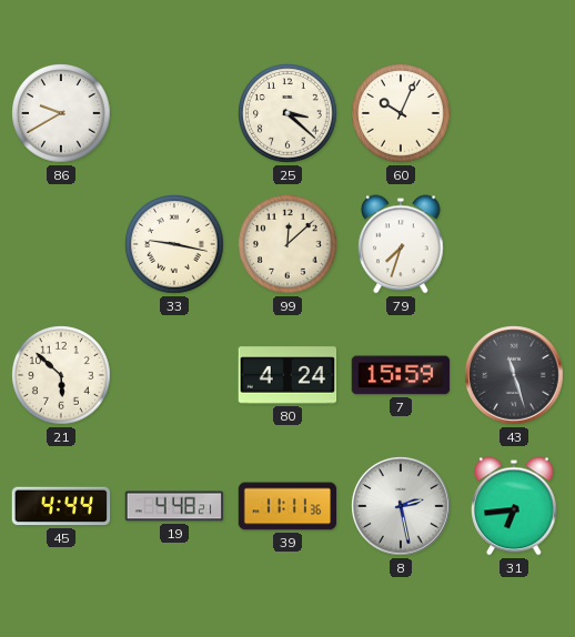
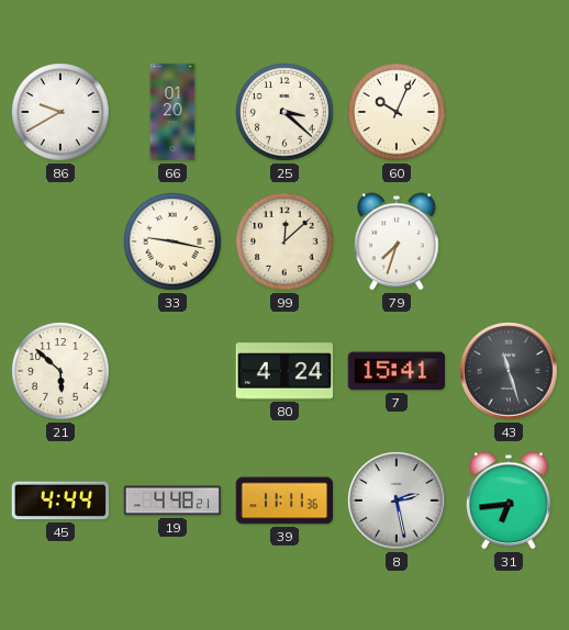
66: none -> 01:20
7: 15:59 -> 15:41
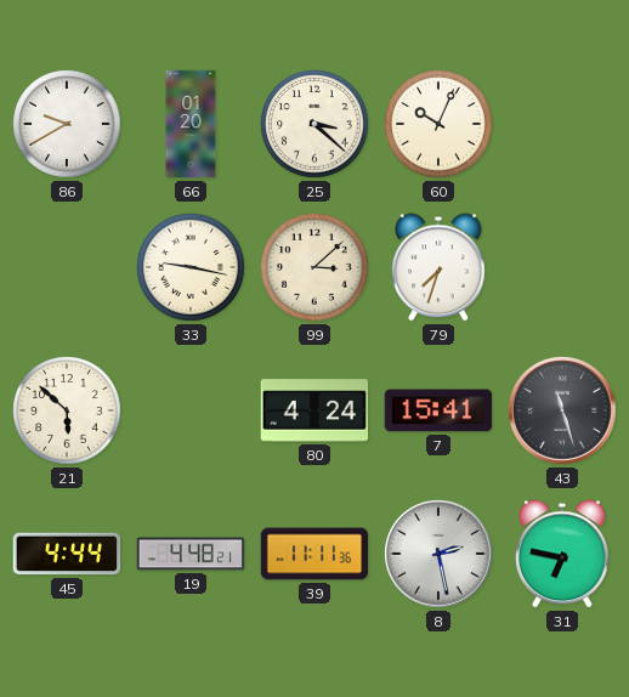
99: 12:08 -> 3:08
31: 6:44 -> 6:47
